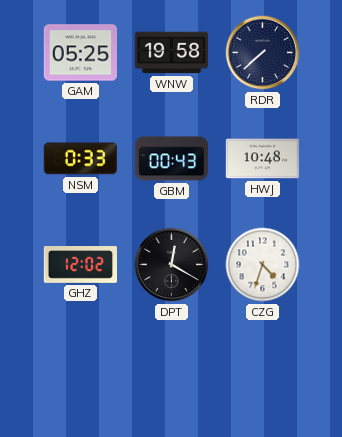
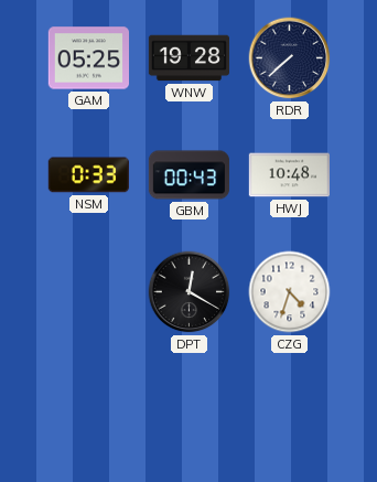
WNW: 19:58 -> 19:28
GHZ: 12:02 -> none
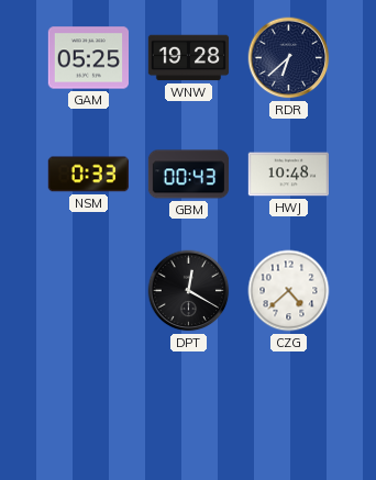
RDR: 7:38 -> 6:38
CZG: 4:33 -> 4:38
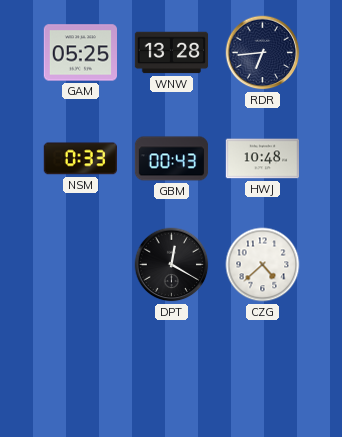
WNW: 19:28 -> 13:28
RDR: 6:38 -> 6:44
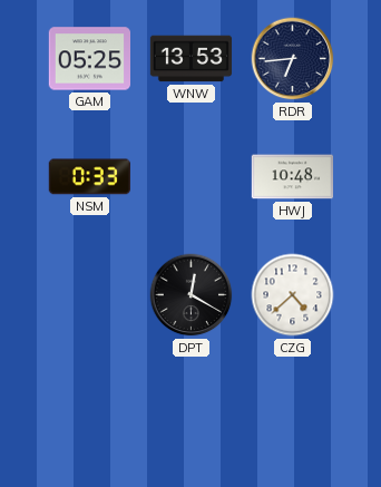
WNW: 13:28 -> 13:53
GBM: 00:43 -> none
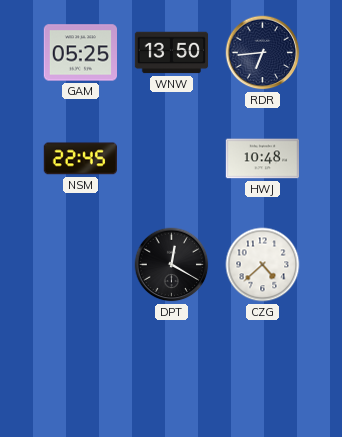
WNW: 13:53 -> 13:50
NSM: 0:33 -> 22:45
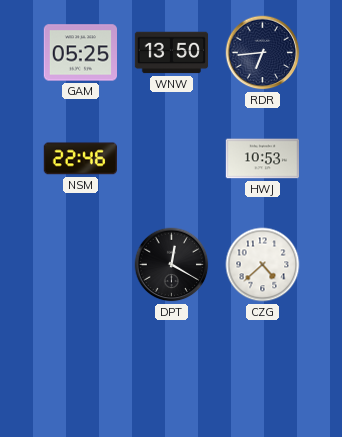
NSM: 22:45 -> 22:46
HWJ: 10:48 -> 10:53
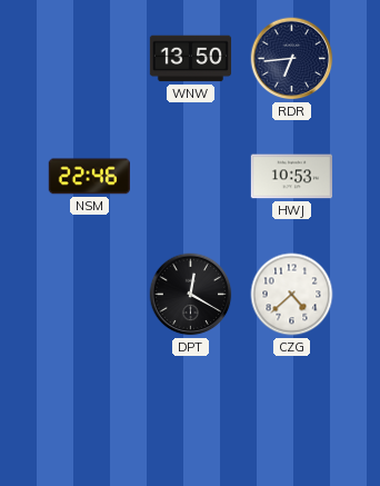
GAM: 05:25 -> none
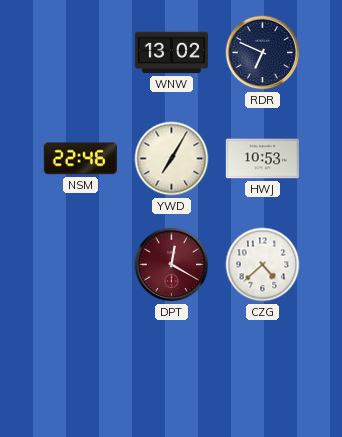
WNW: 13:50 -> 13:02
RDR: 6:44 -> 6:49
YWD: none -> 7:05
DPT dial: black -> burgundy
